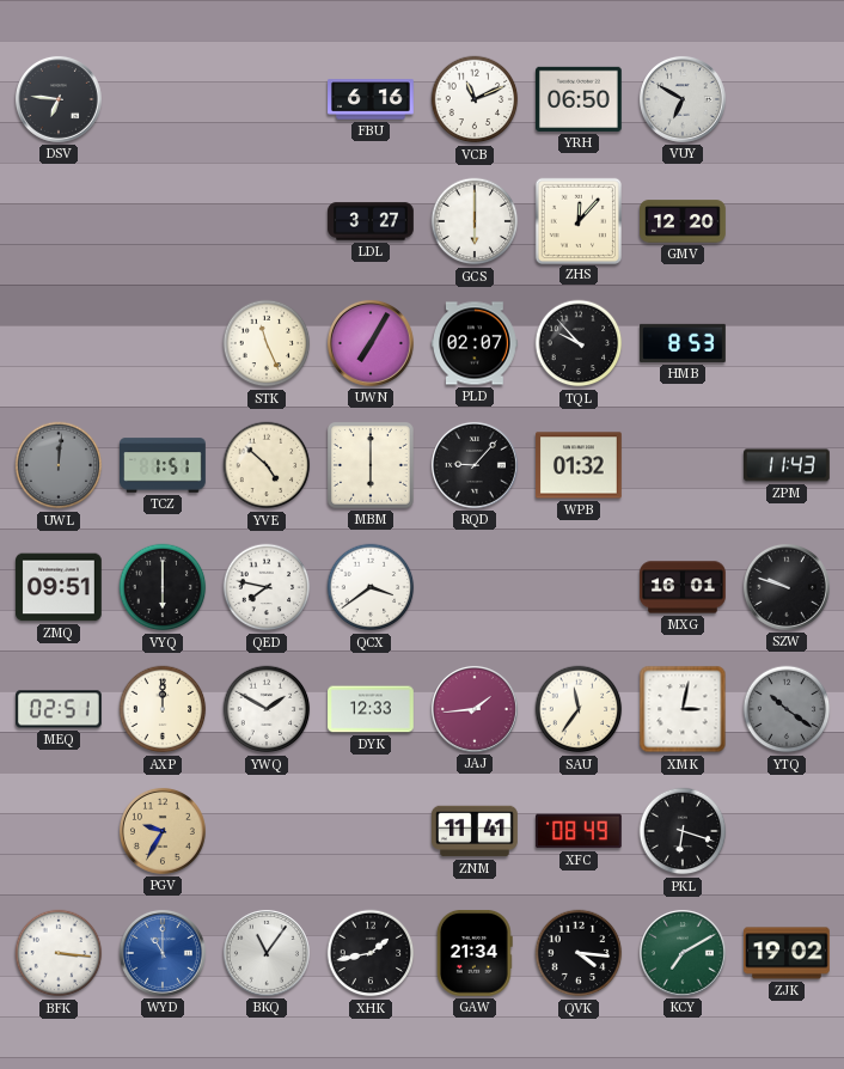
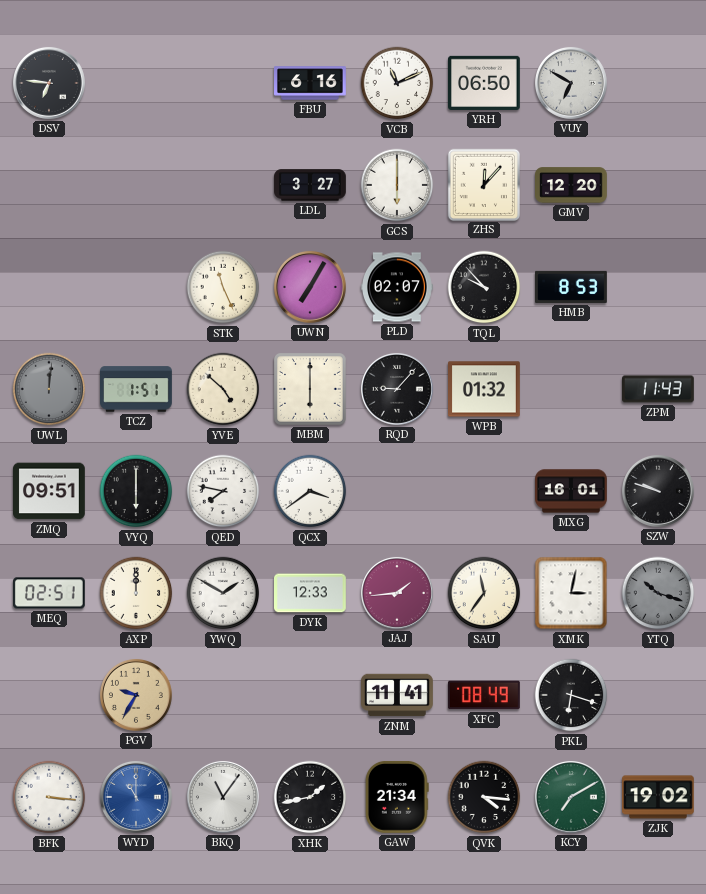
YTQ: 10:21 -> 10:18
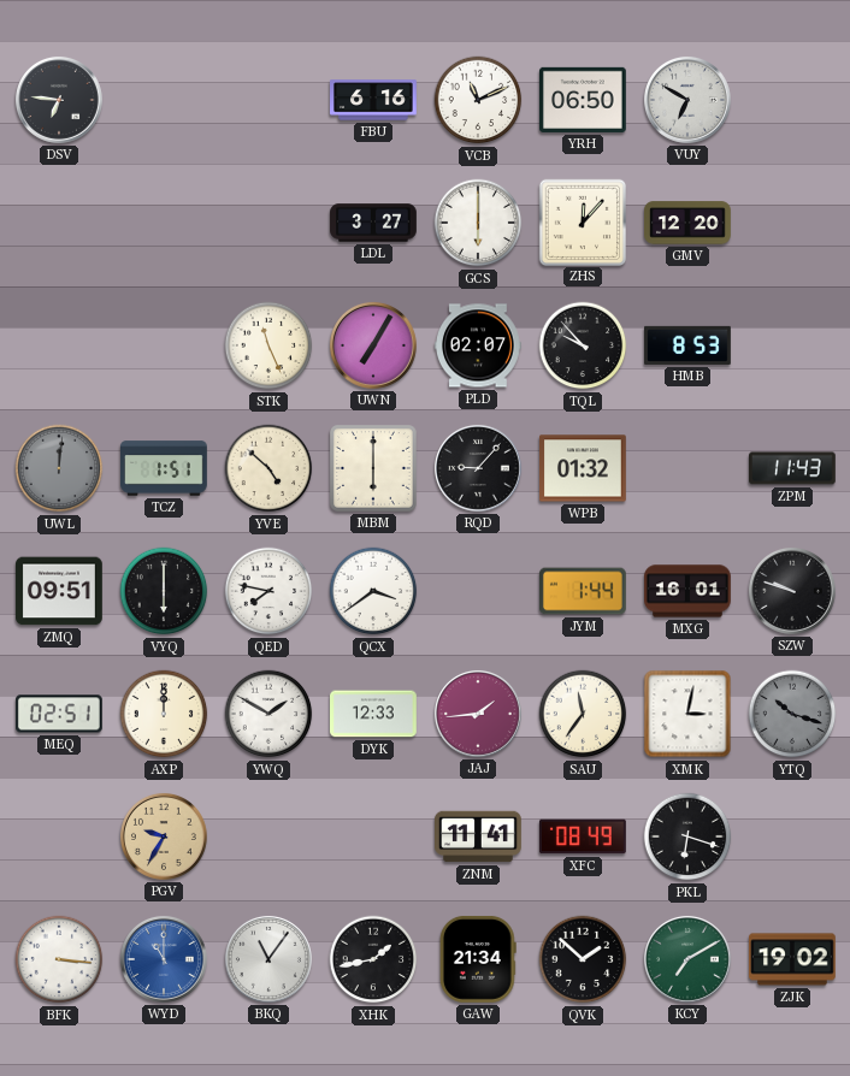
JYM: none -> 1:44
QVK: 4:16 -> 1:52
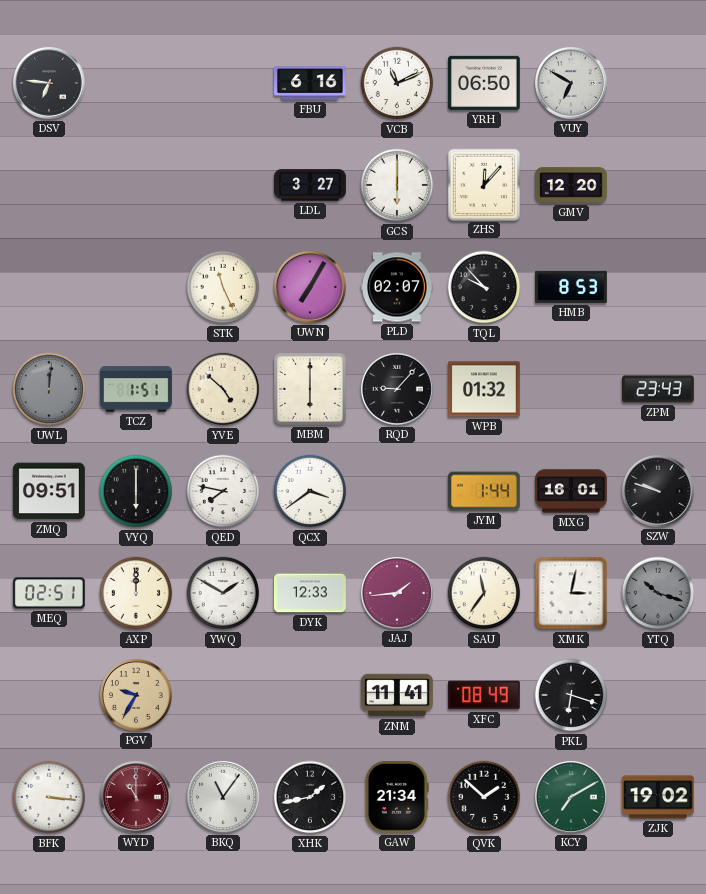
ZPM: 11:43 -> 23:43
WYD dial: blue -> burgundy
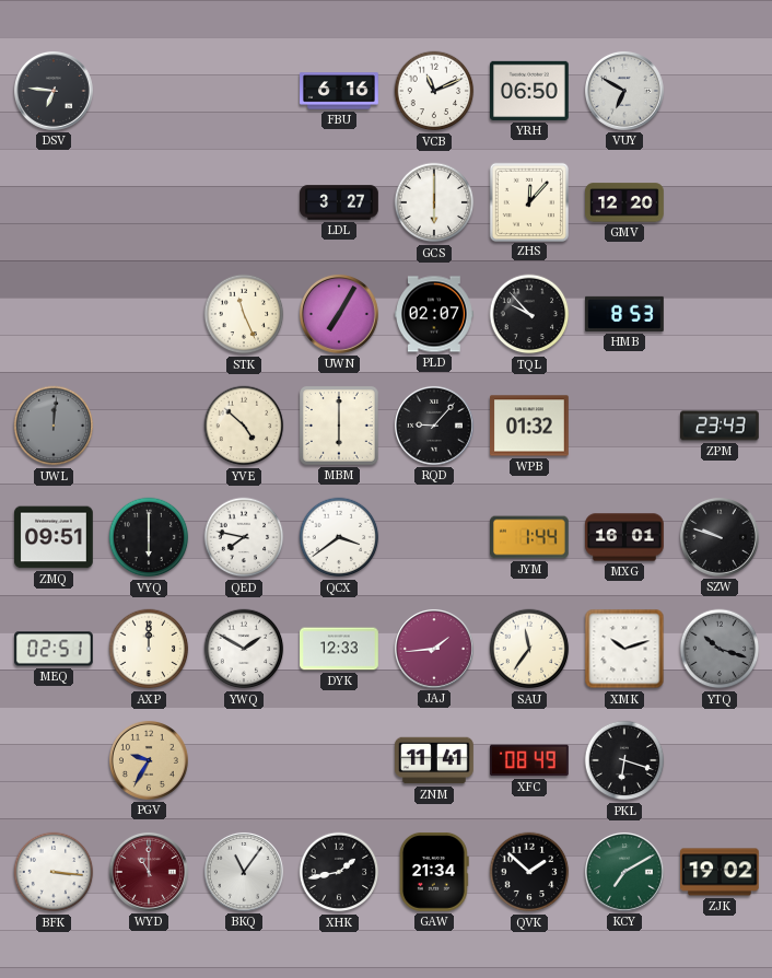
TCZ: 1:51 -> none
XMK: 3:02 -> 10:12
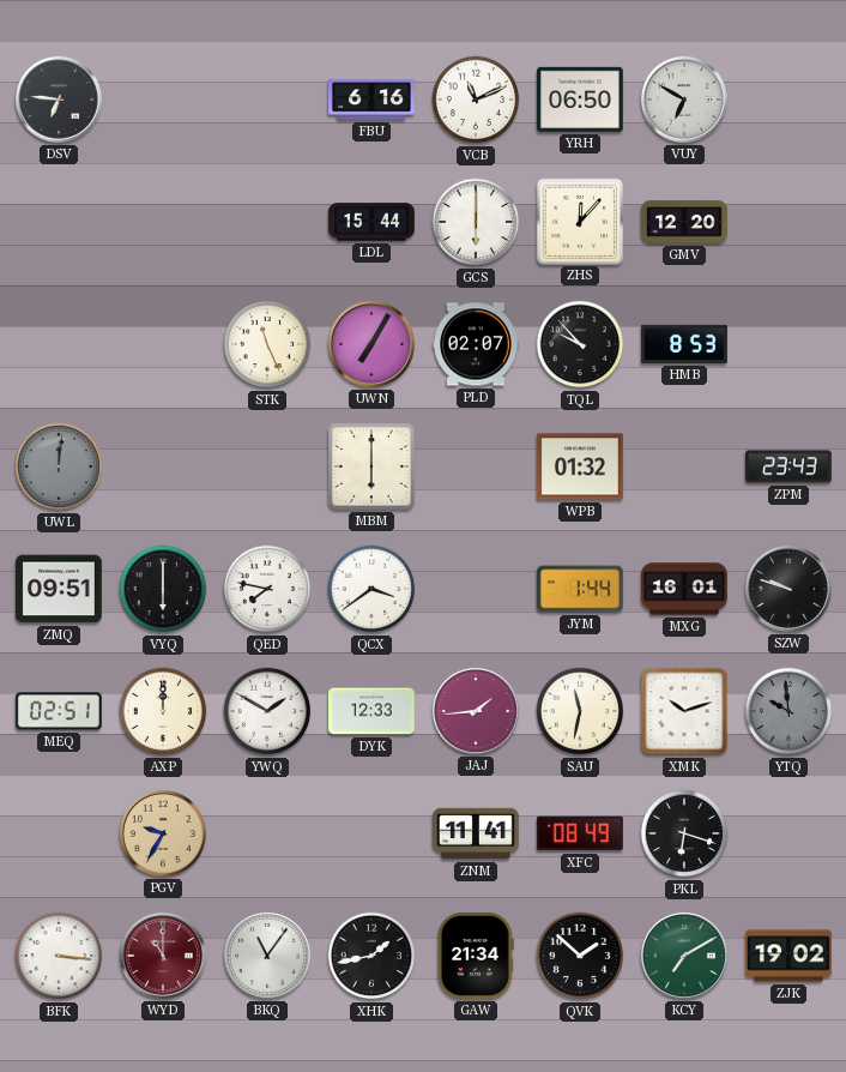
LDL: 3:27 -> 15:44
YVE: 4:52 -> none
RQD: 9:07 -> none
SAU: 11:36 -> 11:32
YTQ: 10:18 -> 9:59
